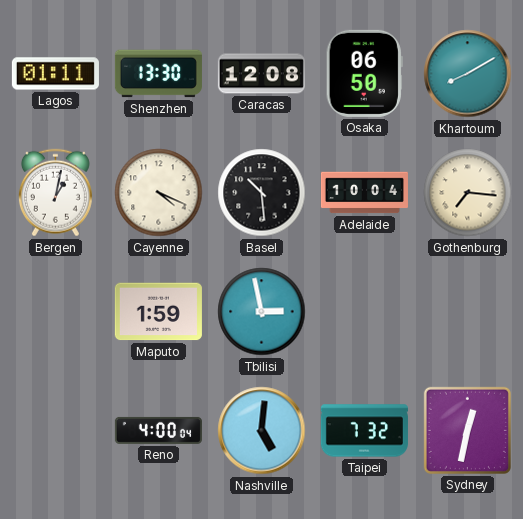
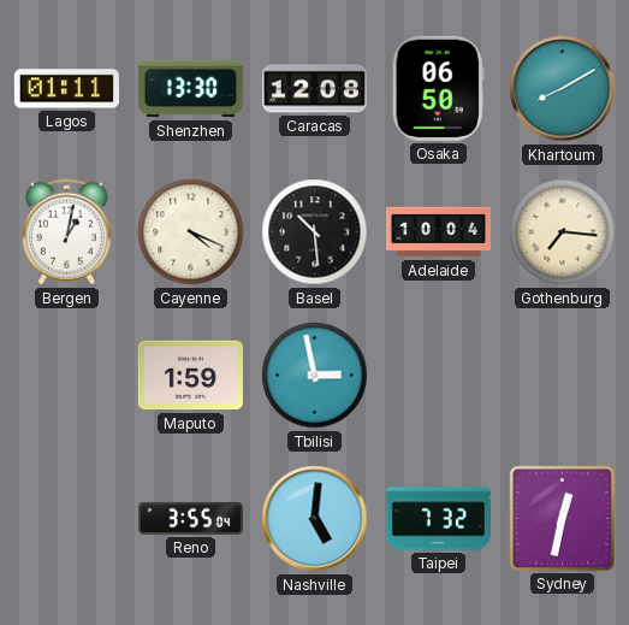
Reno: 4:00 -> 3:55
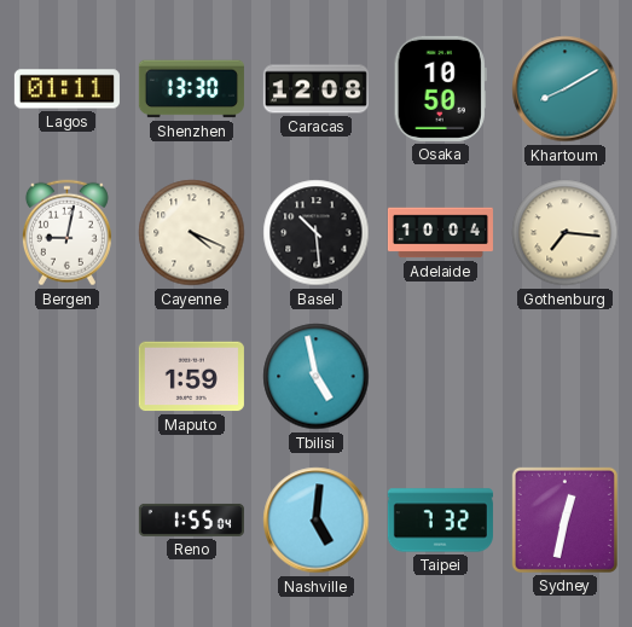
Osaka: 06:50 -> 10:50
Bergen: 1:02 -> 9:02
Tbilisi: 2:58 -> 4:58
Reno: 3:55 -> 1:55
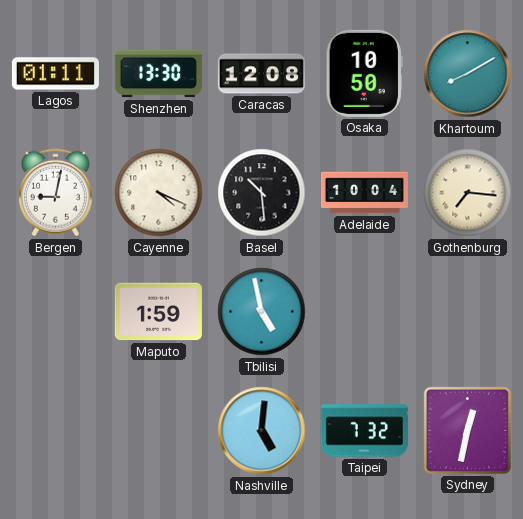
Reno: 1:55 -> none
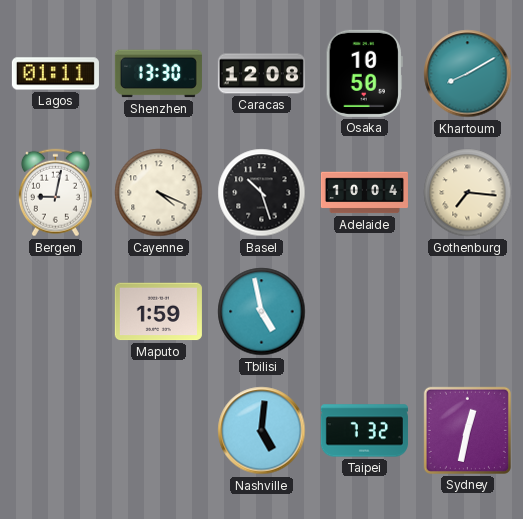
Basel: 10:29 -> 10:27
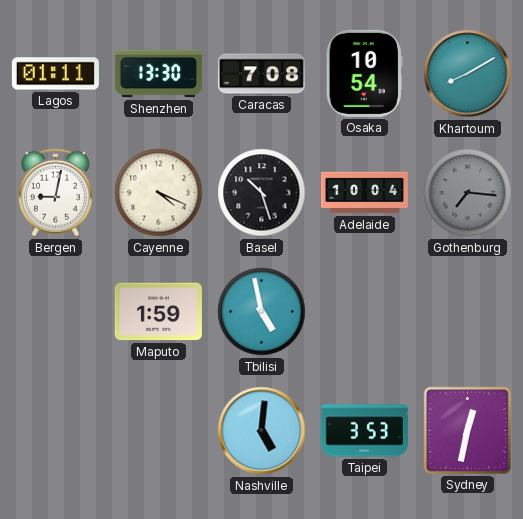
Caracas: 12:08 -> 7:08
Osaka: 10:50 -> 10:54
Gothenburg dial: cream -> grey
Taipei: 7:32 -> 3:53
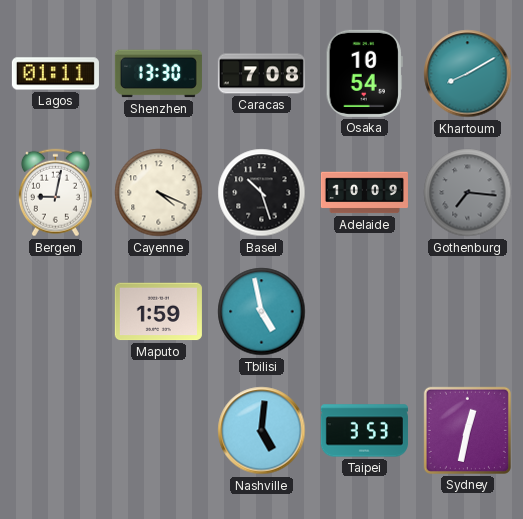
Adelaide: 10:04 -> 10:09
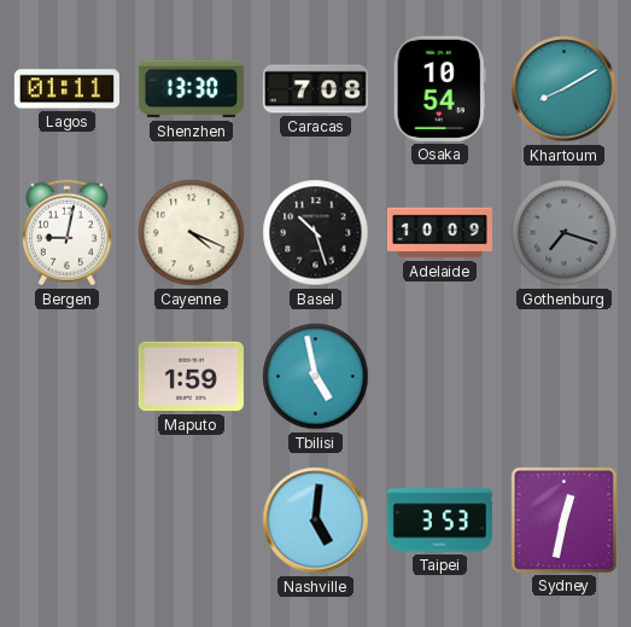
Gothenburg: 7:16 -> 7:18
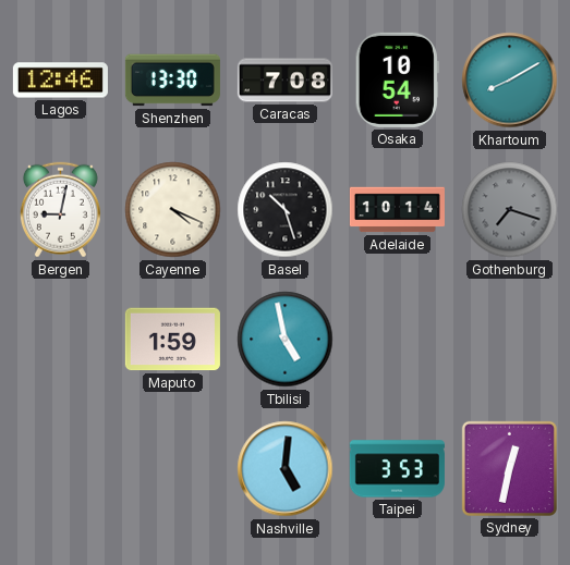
Lagos: 01:11 -> 12:46
Adelaide: 10:09 -> 10:14
